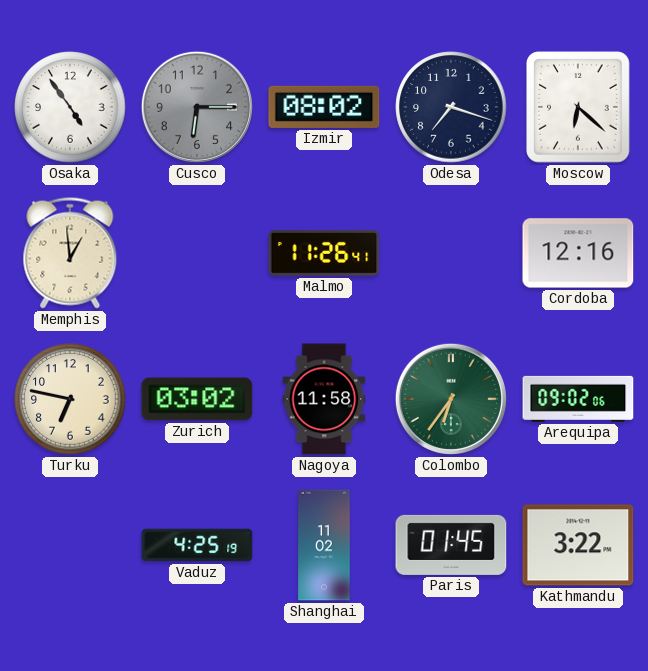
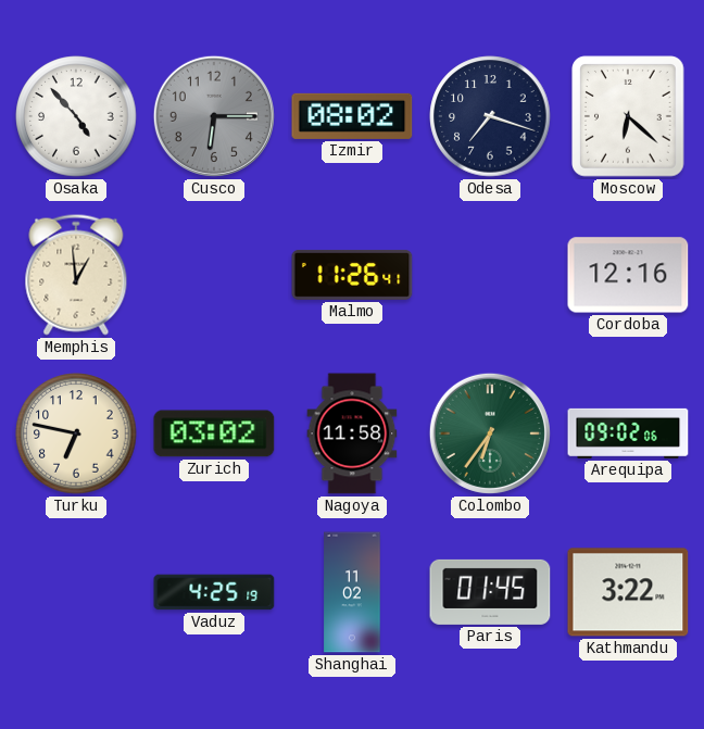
Osaka: 4:54 -> 4:53
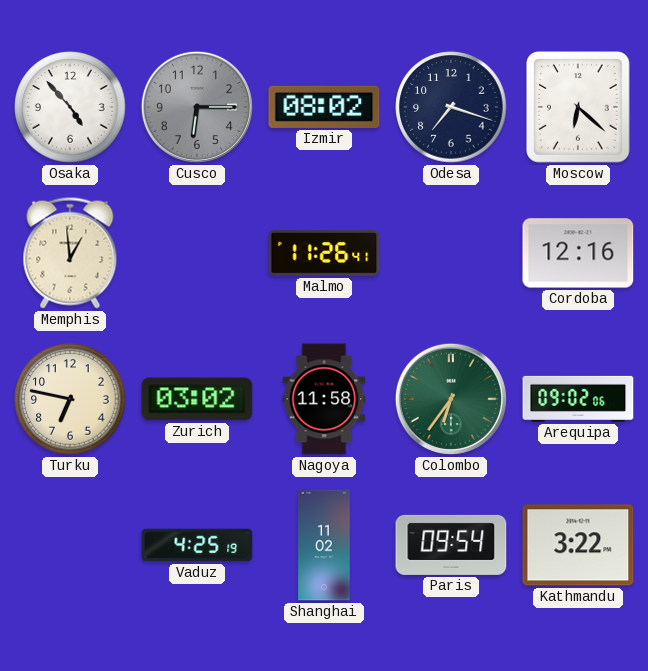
Paris: 01:45 -> 09:54
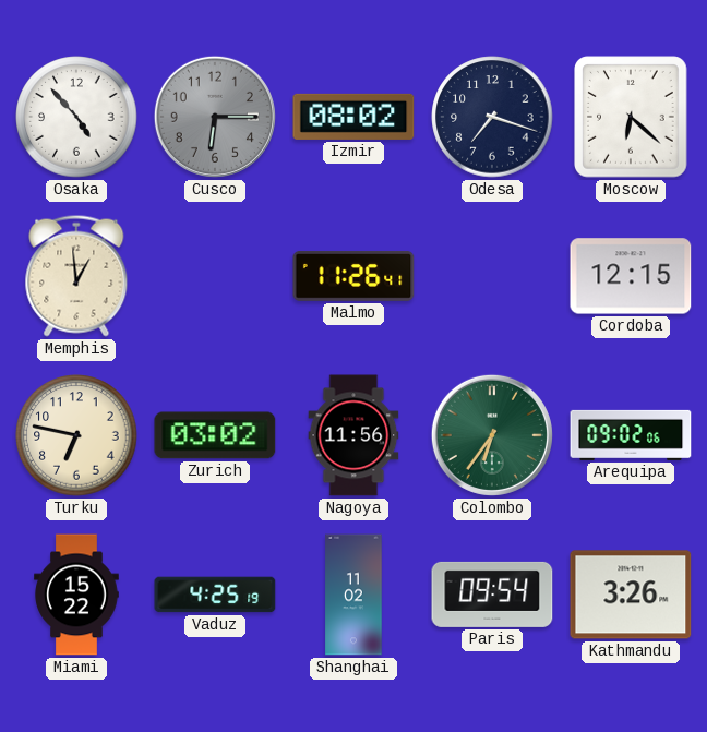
Cordoba: 12:16 -> 12:15
Nagoya: 11:58 -> 11:56
Miami: none -> 15:22
Kathmandu: 3:22 -> 3:26
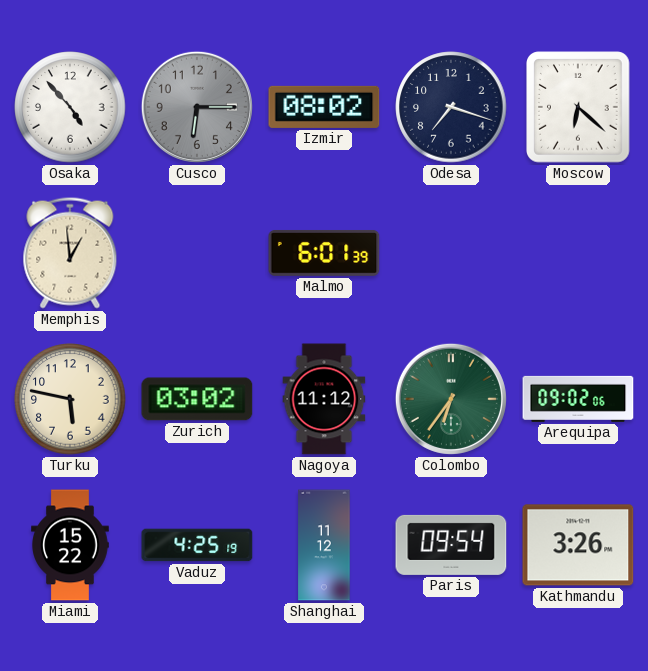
Malmo: 11:26 -> 6:01
Cordoba: 12:15 -> none
Turku: 6:47 -> 5:47
Nagoya: 11:56 -> 11:12
Shanghai: 11:02 -> 11:12
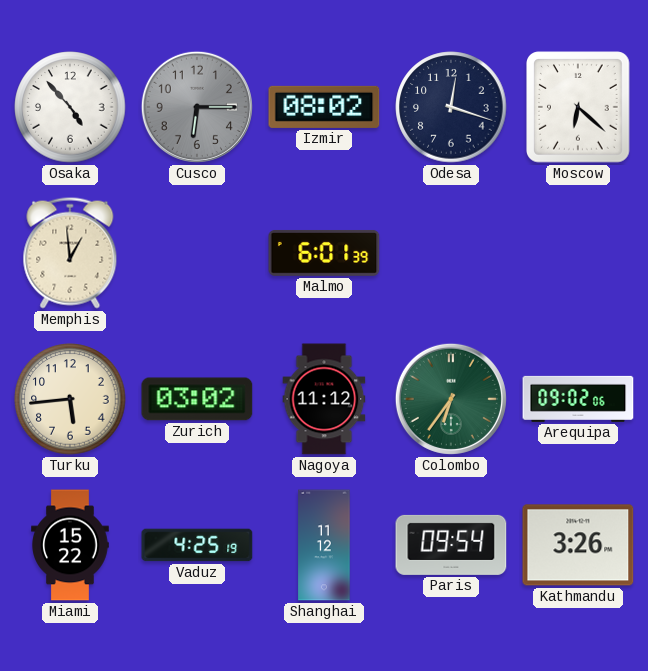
Odesa: 7:18 -> 12:18
Turku: 5:47 -> 5:44
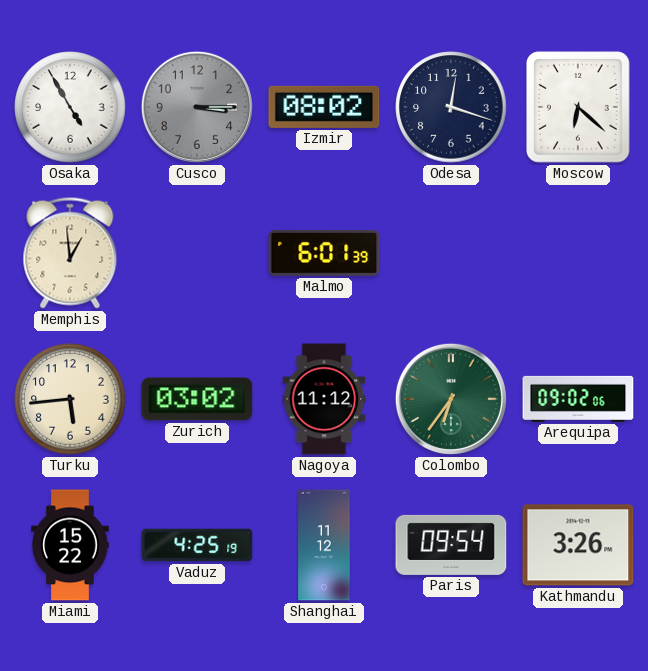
Osaka: 4:53 -> 4:55
Cusco: 6:15 -> 3:15
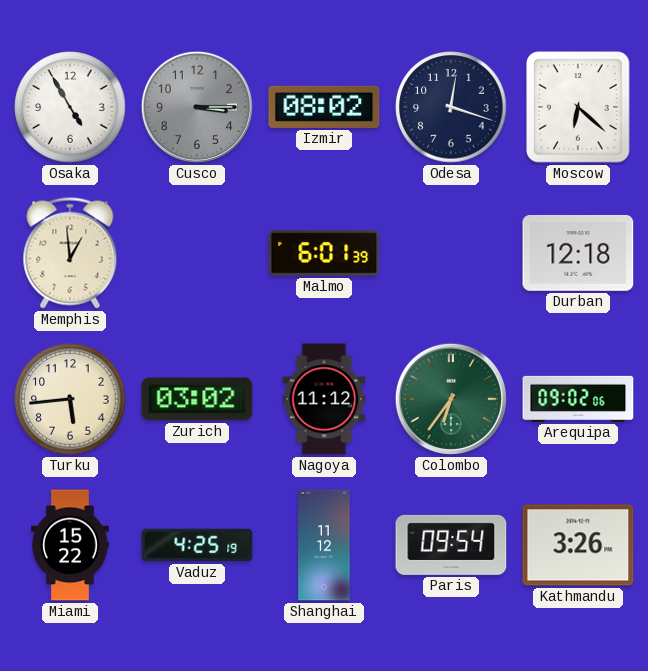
Durban: none -> 12:18
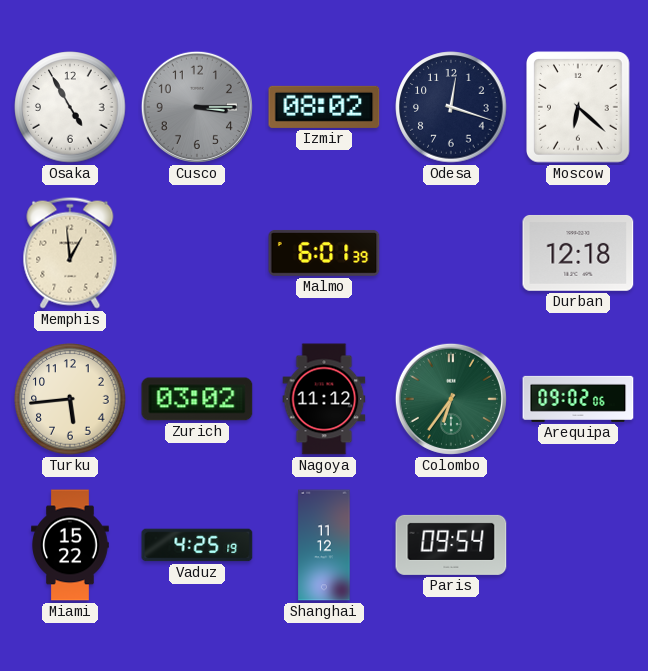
Kathmandu: 3:26 -> none
